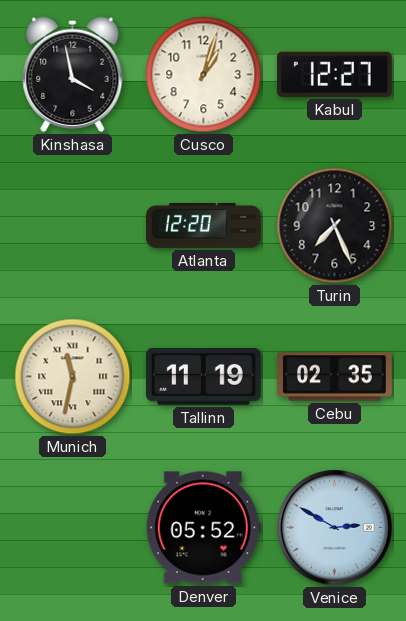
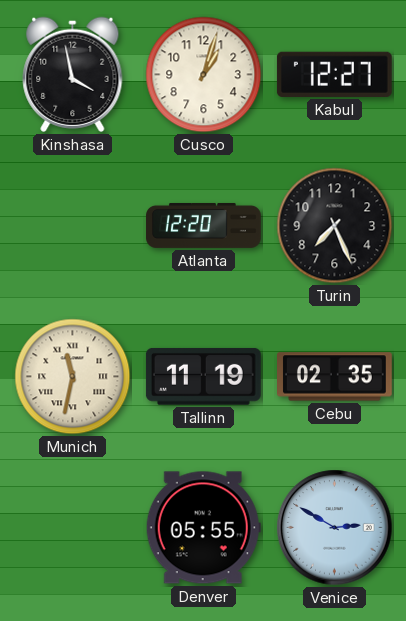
Denver: 05:52 -> 05:55
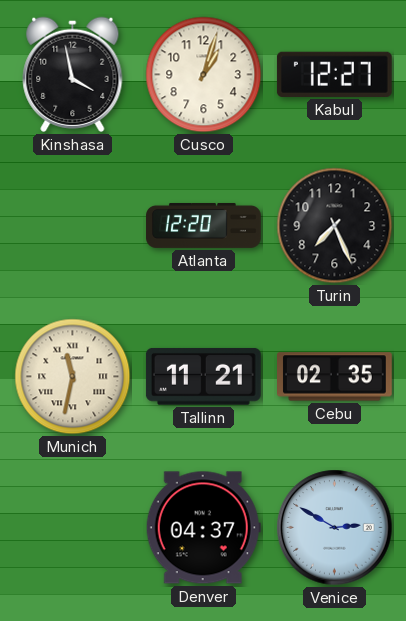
Tallinn: 11:19 -> 11:21
Denver: 05:55 -> 04:37
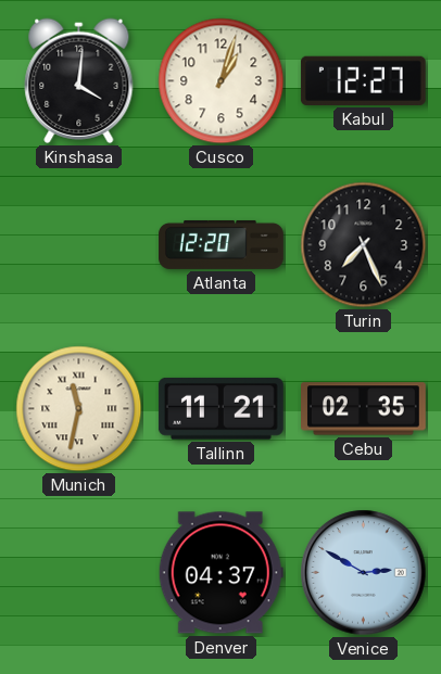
Kinshasa: 3:58 -> 4:01
